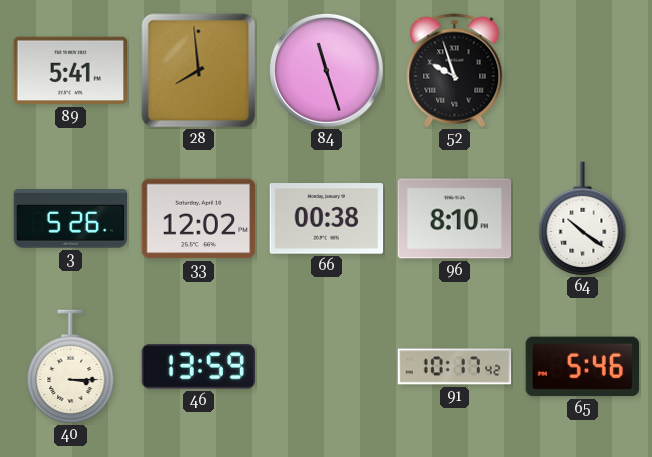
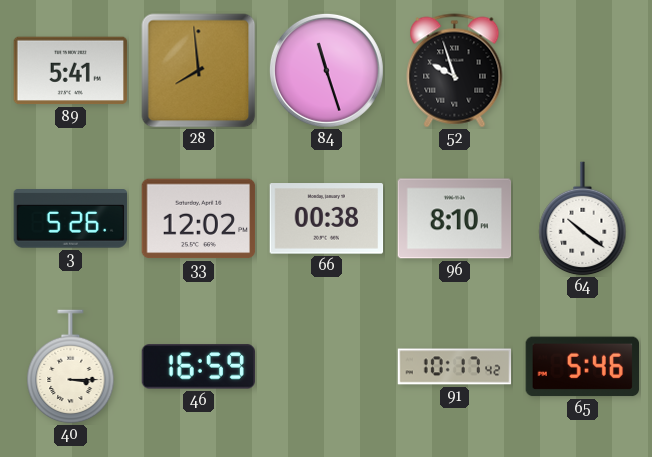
46: 13:59 -> 16:59
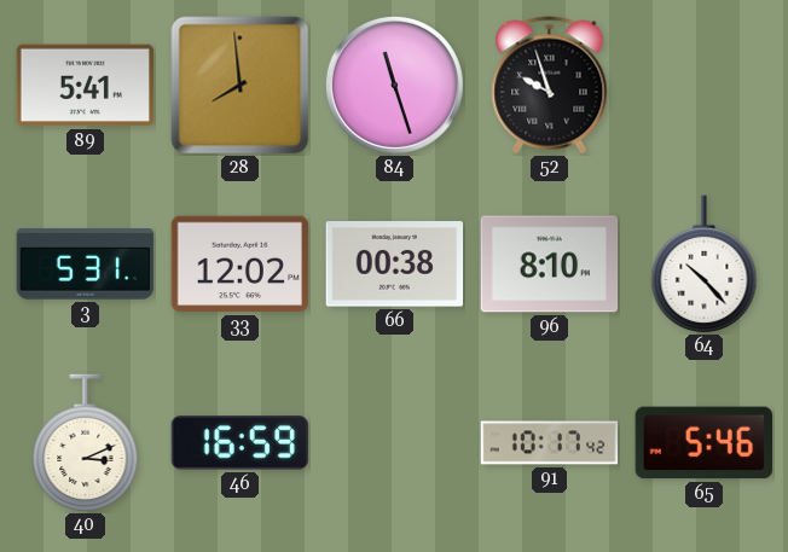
3: 5:26 -> 5:31
64: 10:21 -> 10:23
40: 3:15 -> 3:11
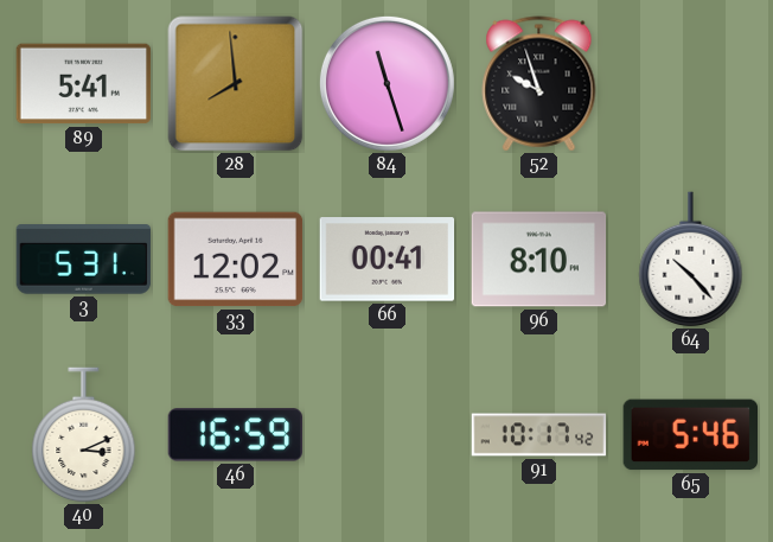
66: 00:38 -> 00:41
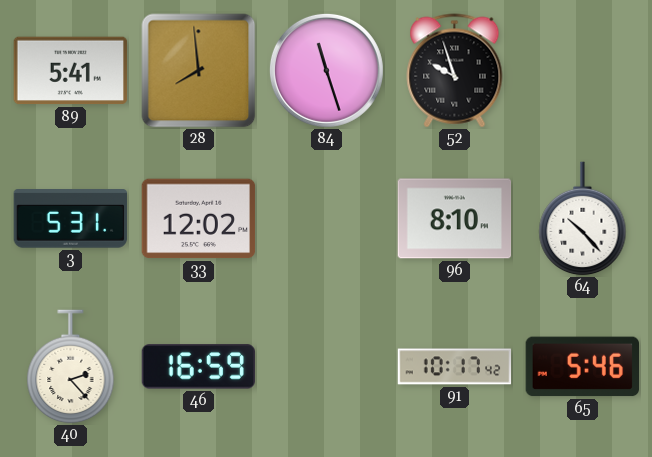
66: 00:41 -> none
40: 3:11 -> 2:23
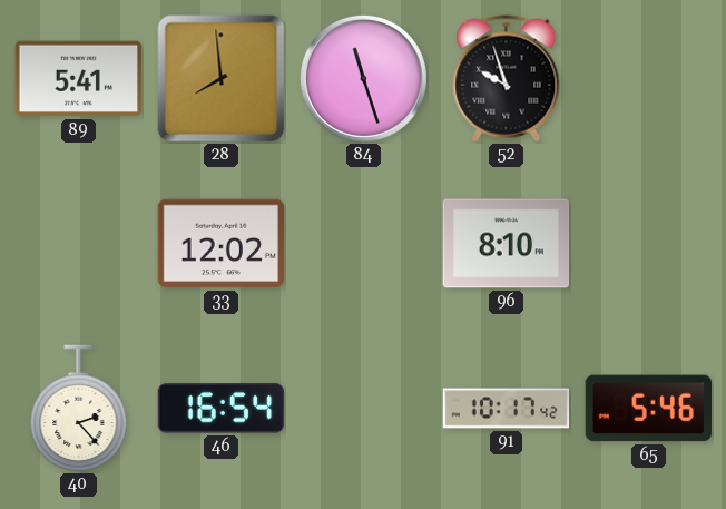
3: 5:31 -> none
64: 10:23 -> none
46: 16:59 -> 16:54
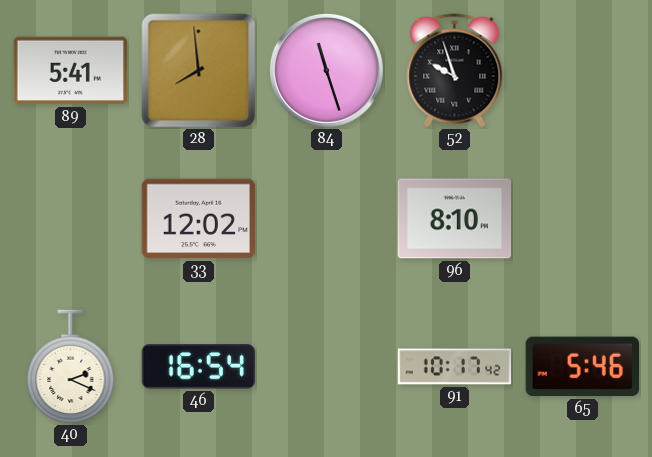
40: 2:23 -> 2:19
